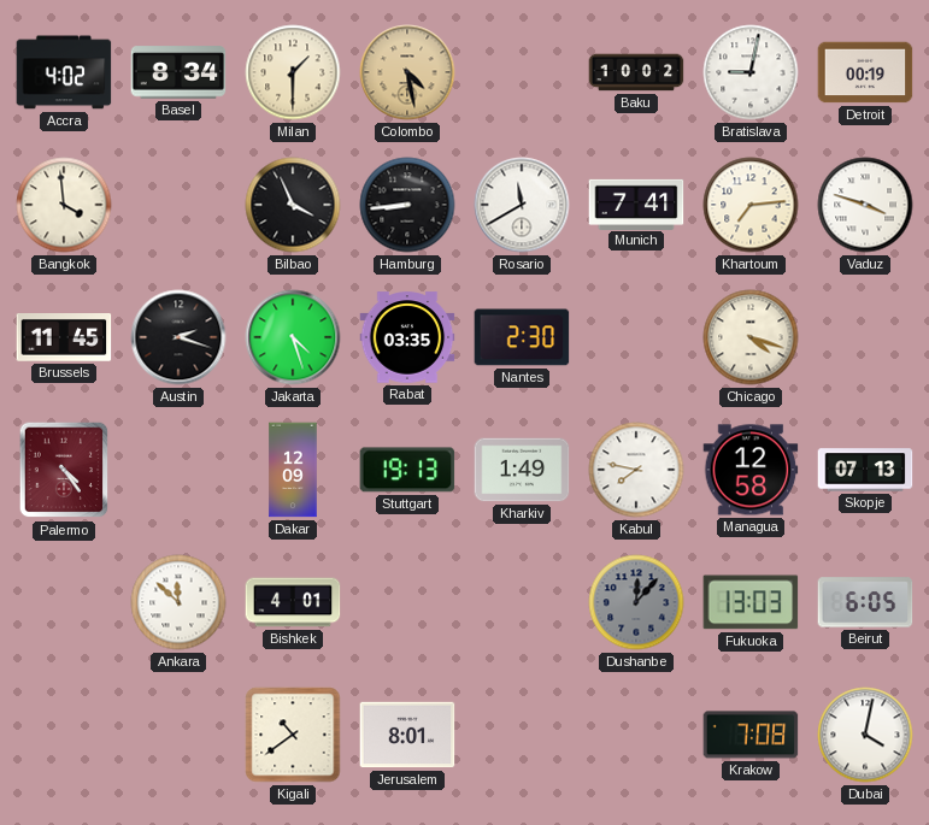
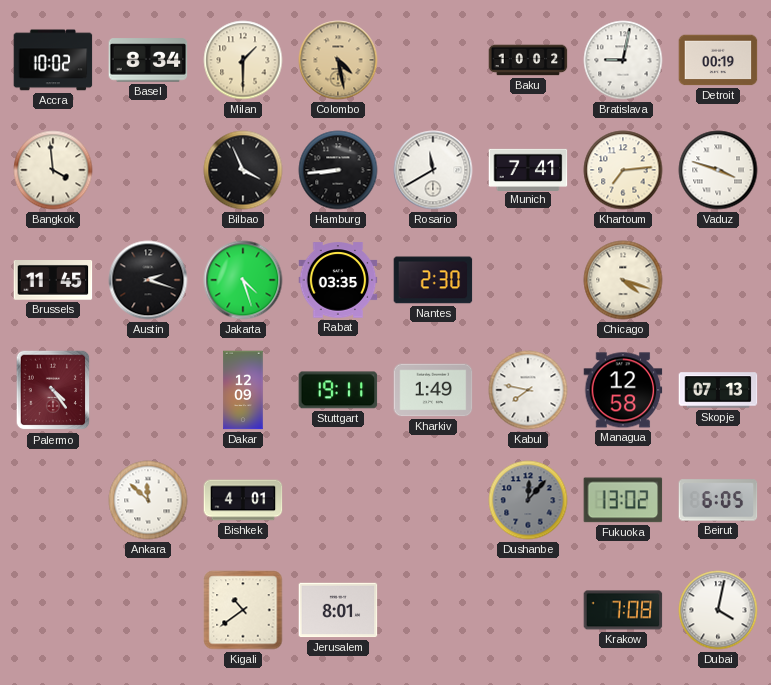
Accra: 4:02 -> 10:02
Stuttgart: 19:13 -> 19:11
Fukuoka: 13:03 -> 13:02
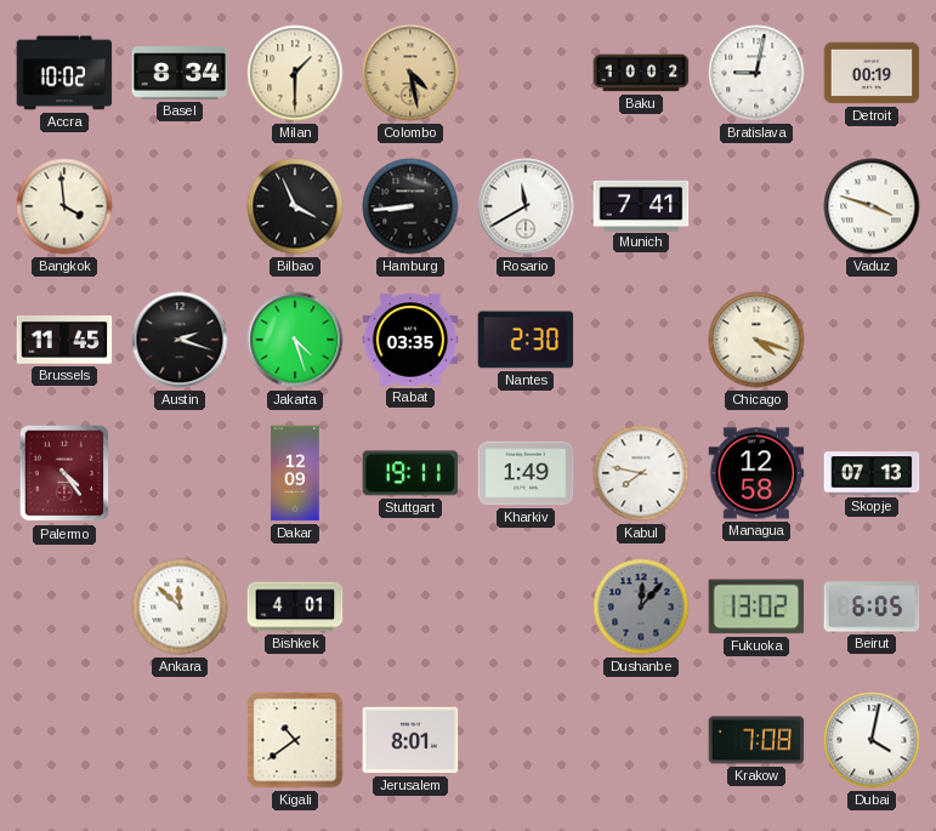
Khartoum: 7:14 -> none
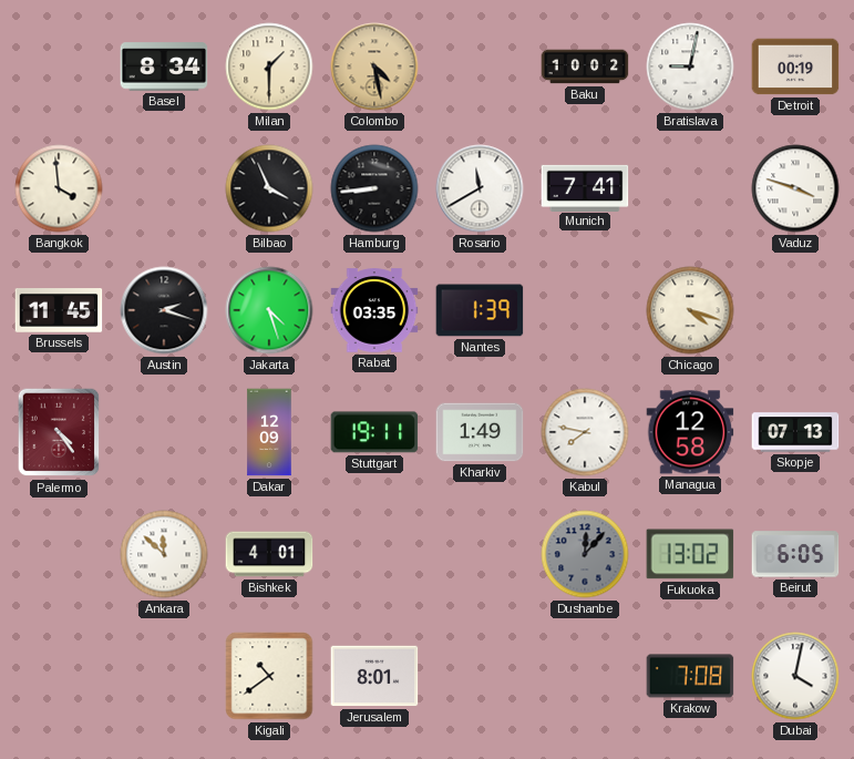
Accra: 10:02 -> none
Nantes: 2:30 -> 1:39
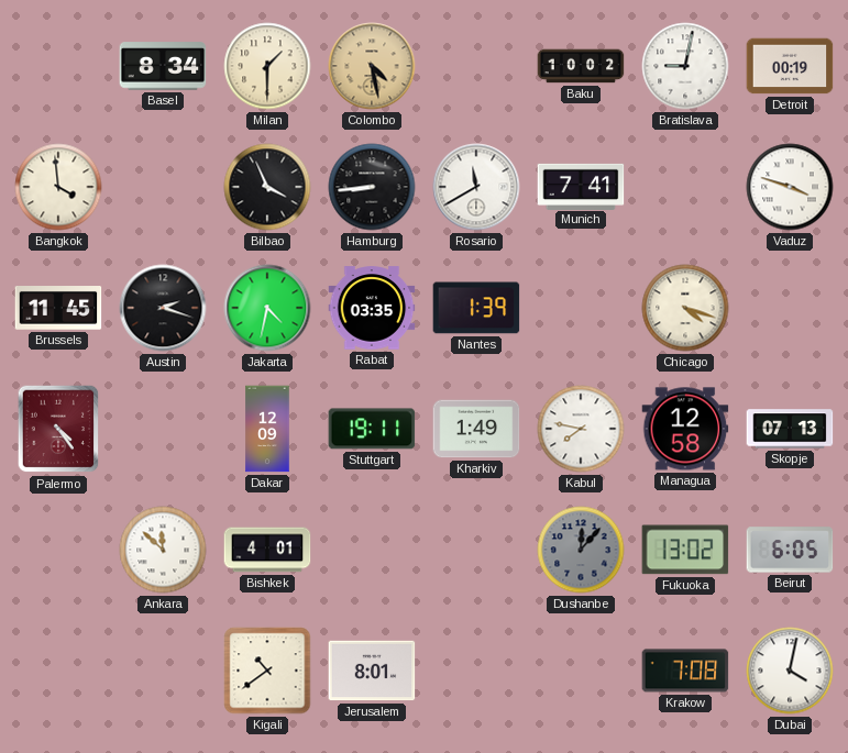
Jakarta: 4:27 -> 4:32
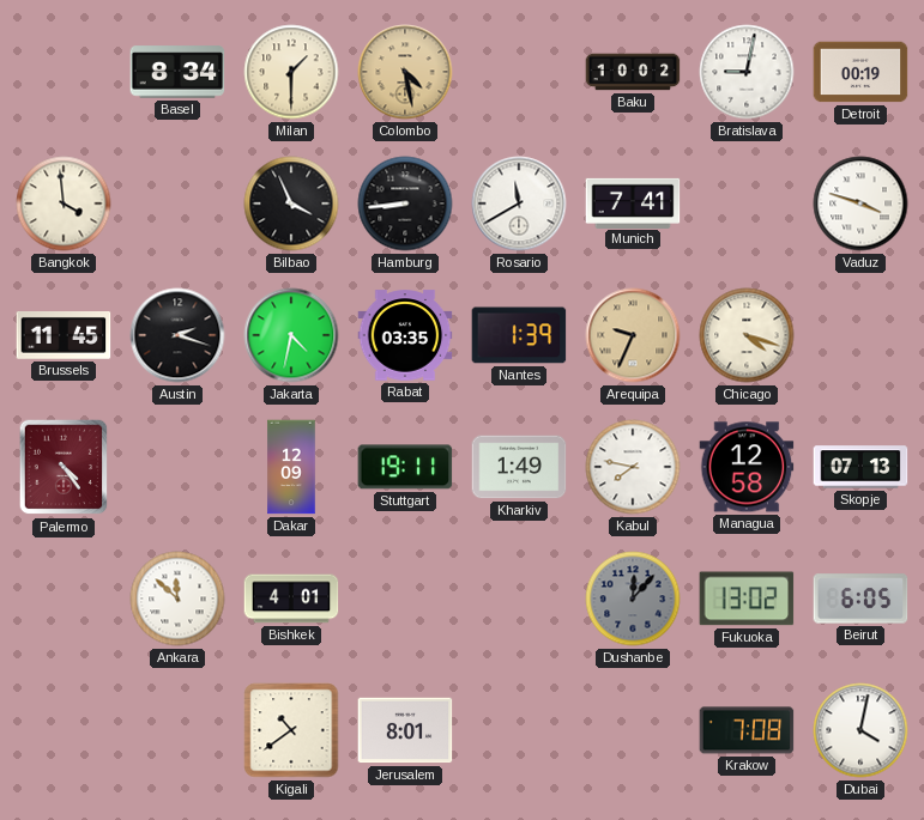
Arequipa: none -> 9:34
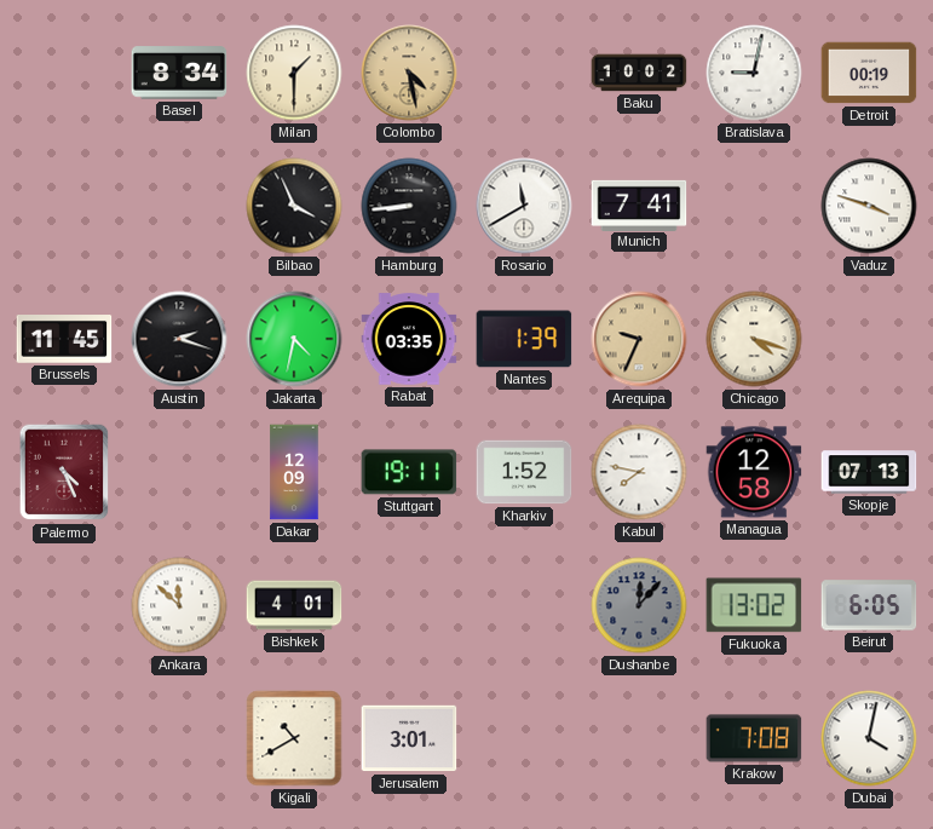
Bangkok: 3:59 -> none
Palermo: 4:24 -> 4:26
Kharkiv: 1:49 -> 1:52
Kigali: 10:39 -> 10:40
Jerusalem: 8:01 -> 3:01
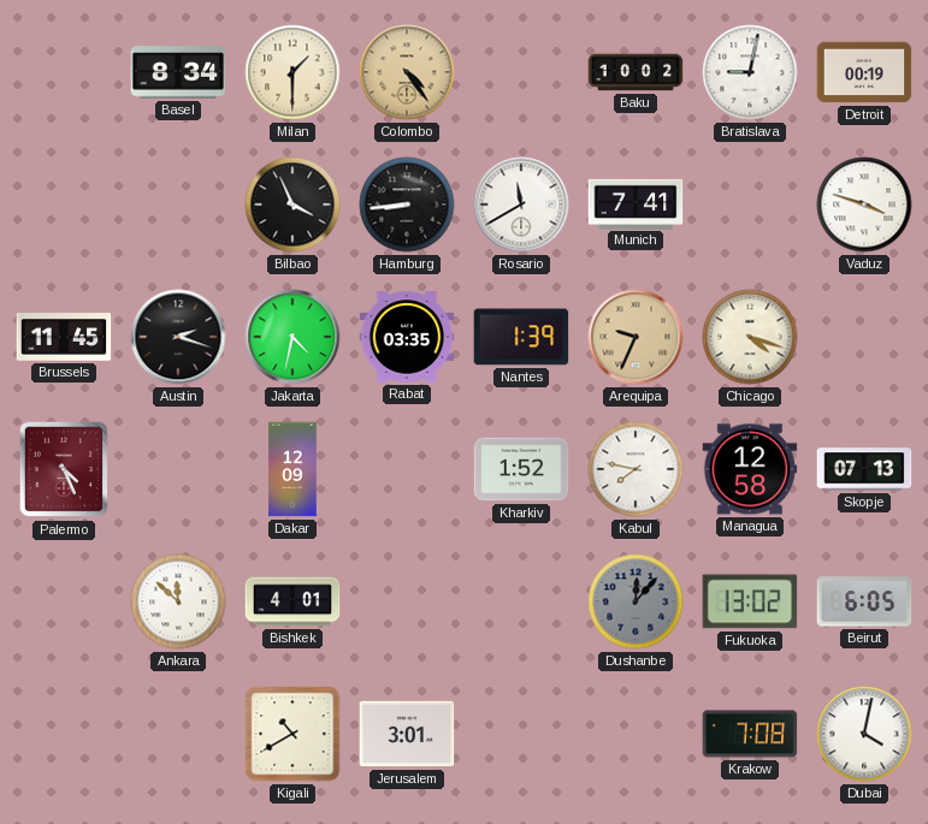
Colombo: 4:28 -> 4:24
Stuttgart: 19:11 -> none
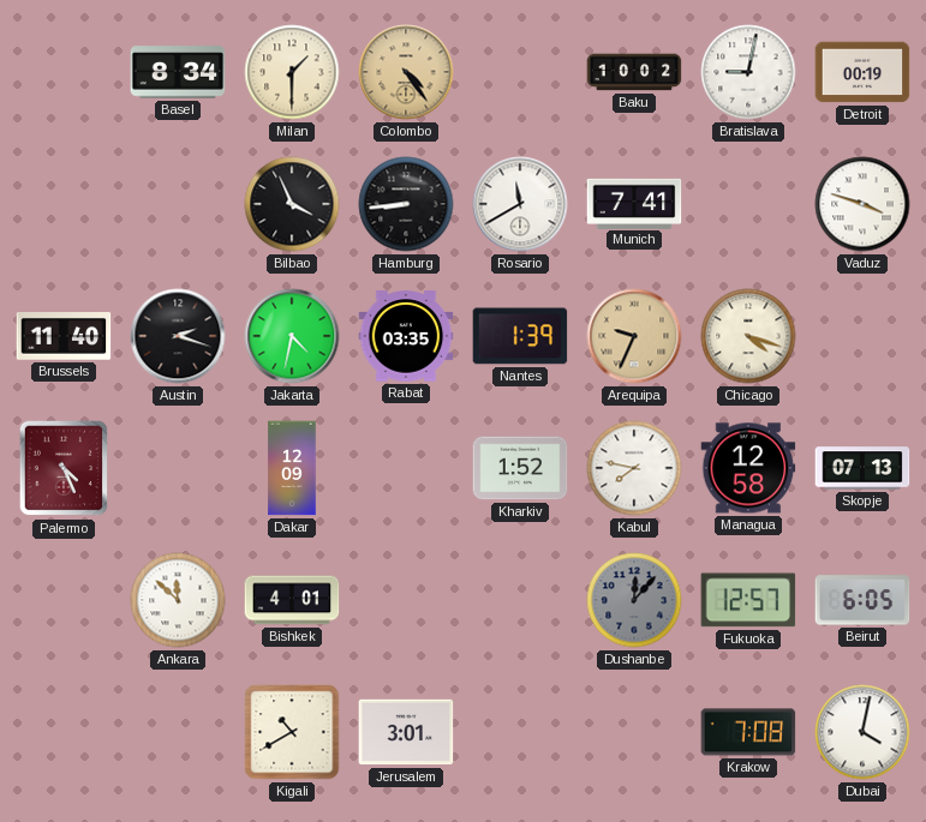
Brussels: 11:45 -> 11:40
Fukuoka: 13:02 -> 12:57
